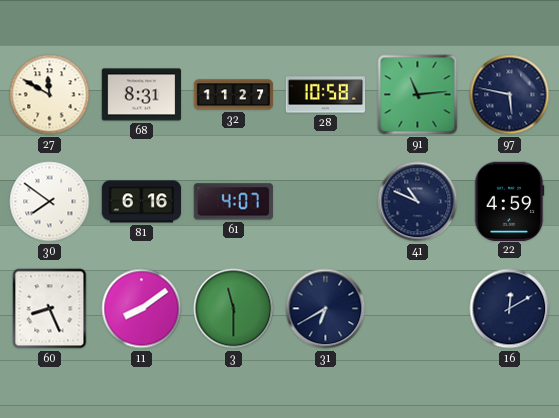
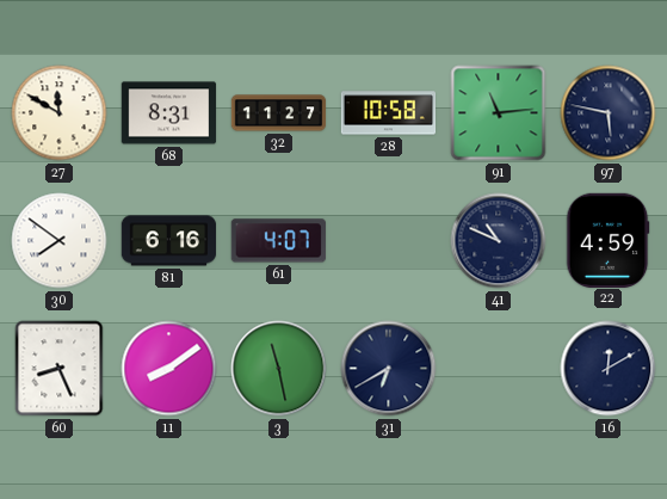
3: 11:30 -> 11:28
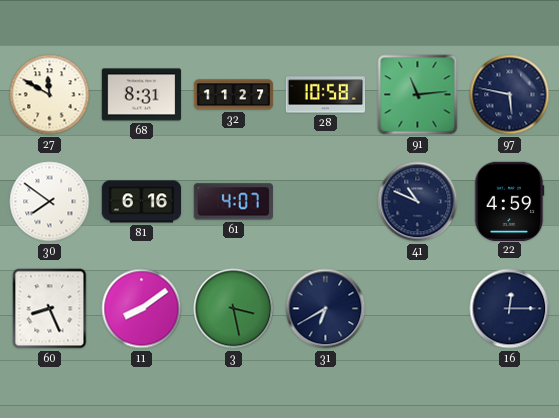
3: 11:28 -> 3:28
16: 12:10 -> 12:15
